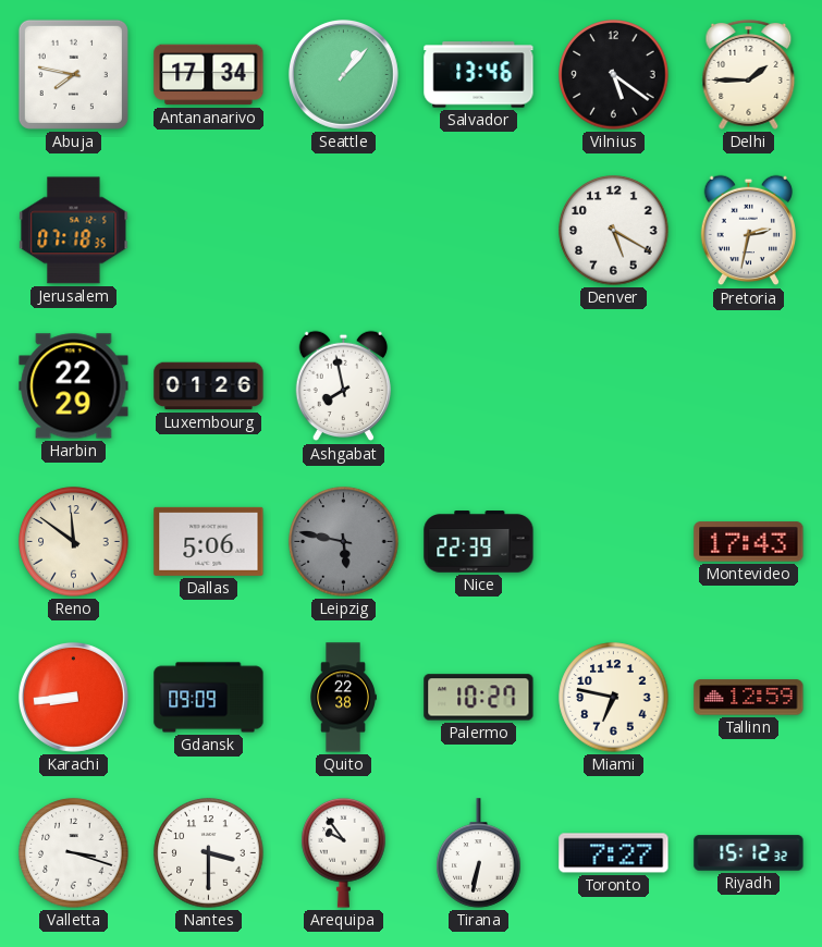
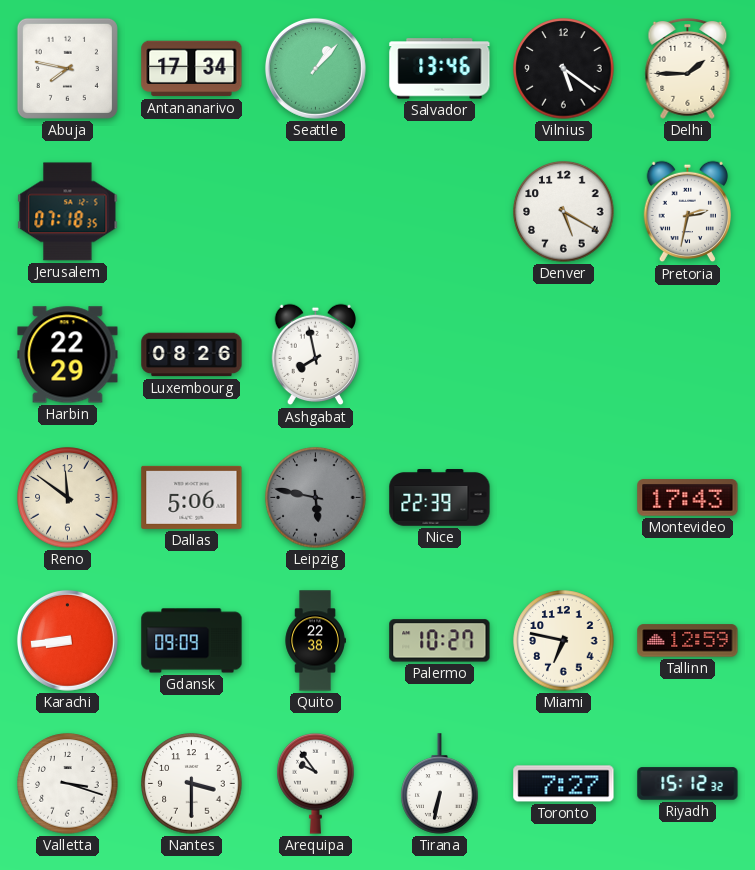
Luxembourg: 01:26 -> 08:26
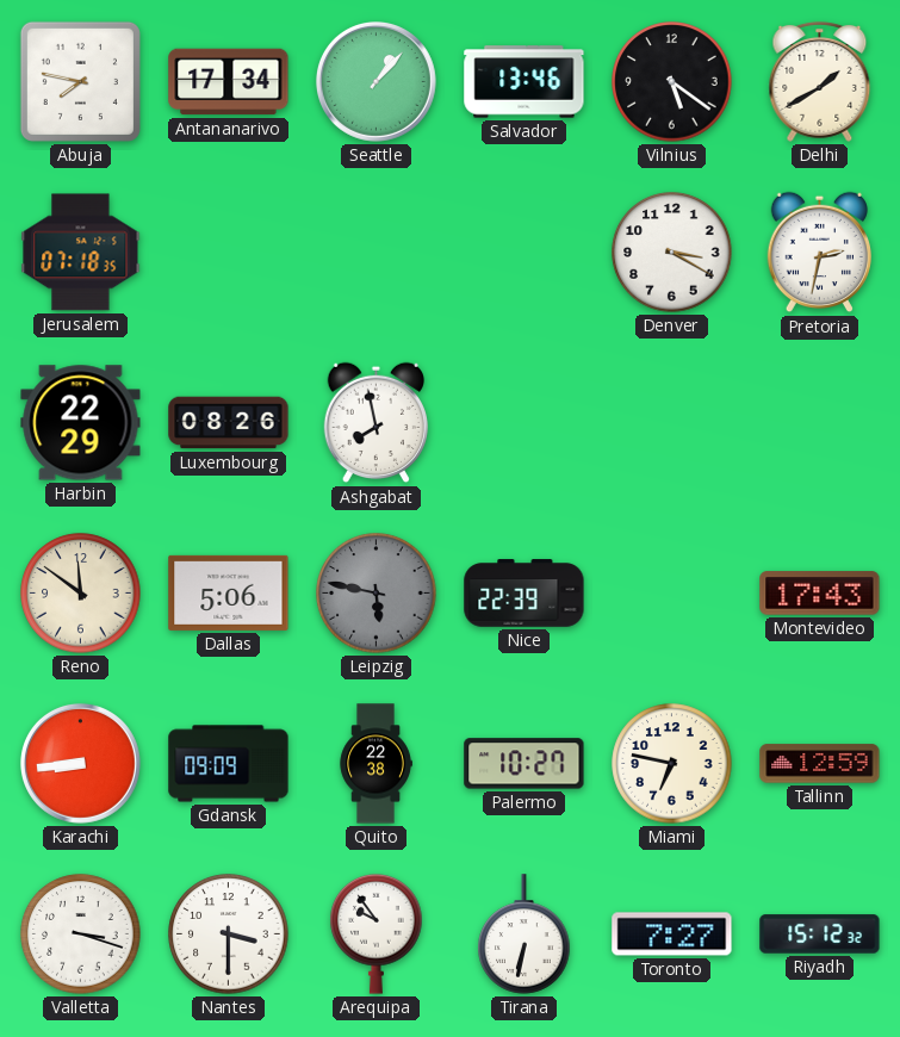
Delhi: 1:45 -> 1:40
Denver: 5:20 -> 3:20
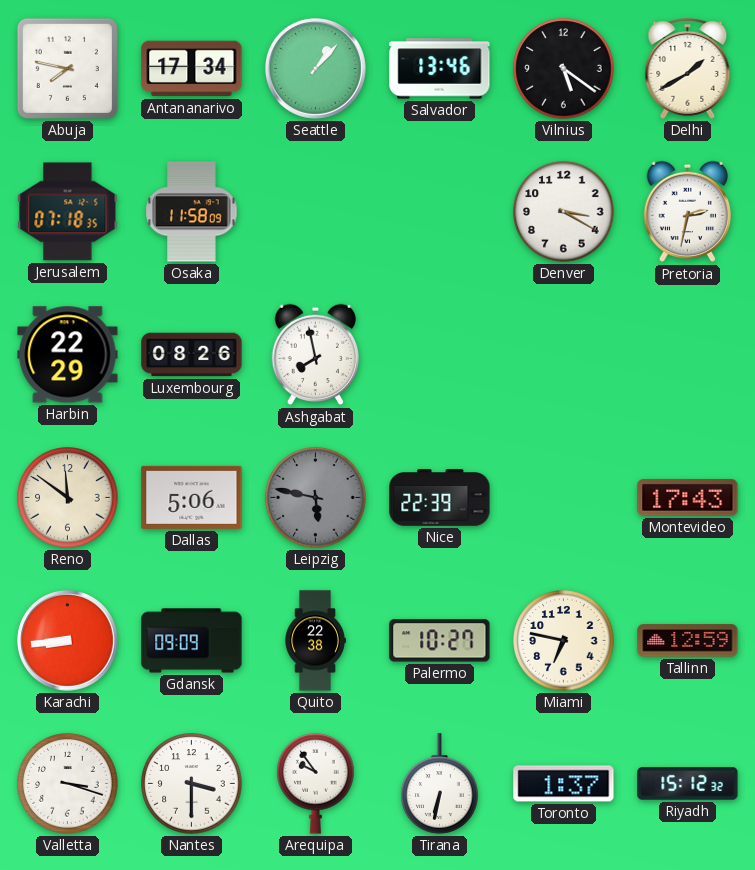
Osaka: none -> 11:58
Toronto: 7:27 -> 1:37
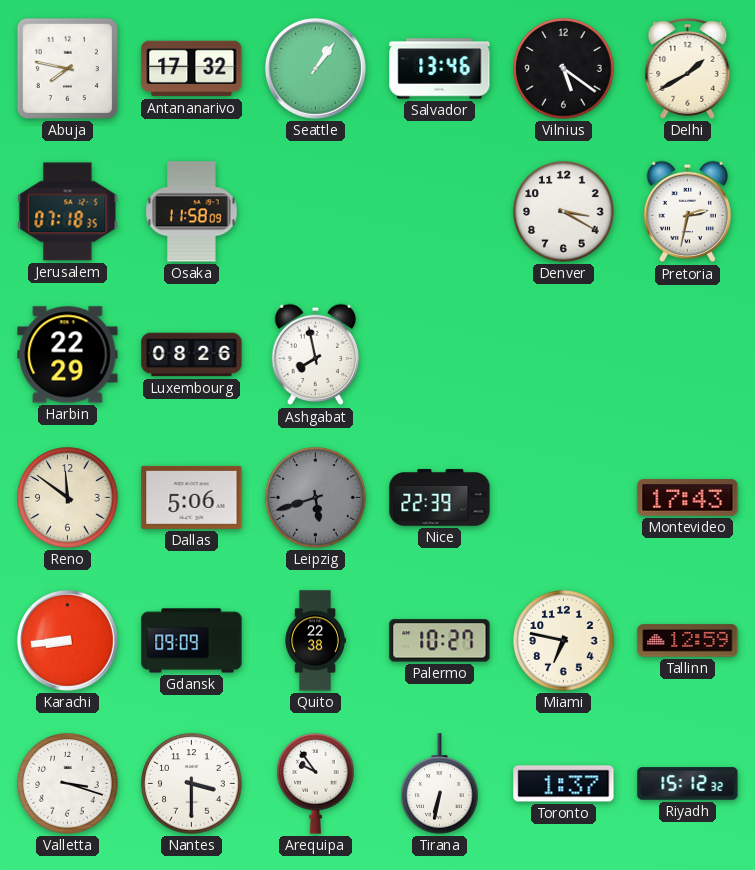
Antananarivo: 17:34 -> 17:32
Seattle: 1:07 -> 1:06
Leipzig: 5:47 -> 5:42
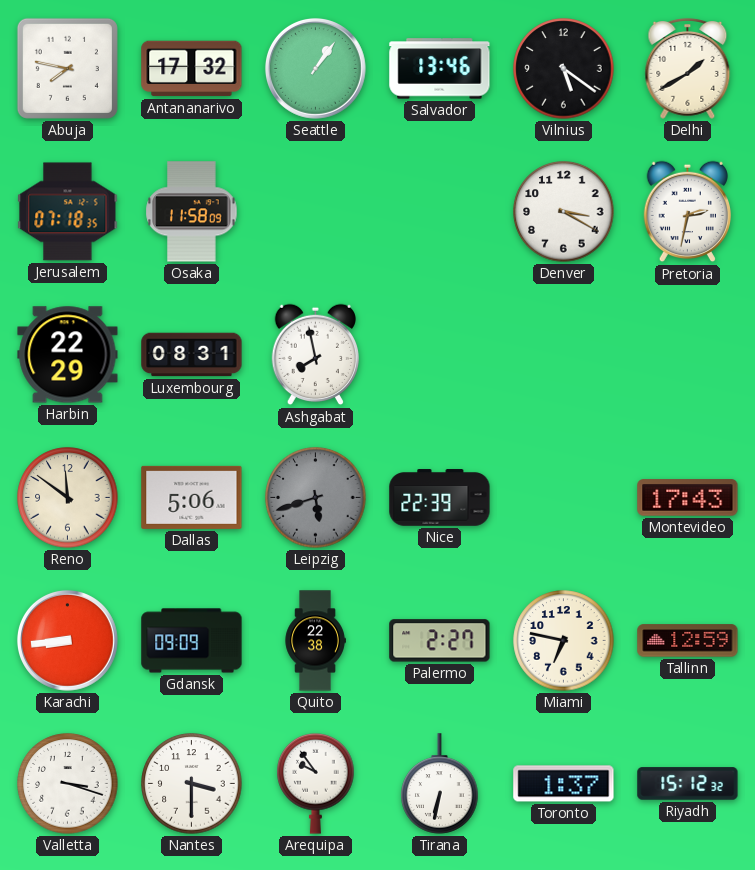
Luxembourg: 08:26 -> 08:31
Palermo: 10:27 -> 2:27
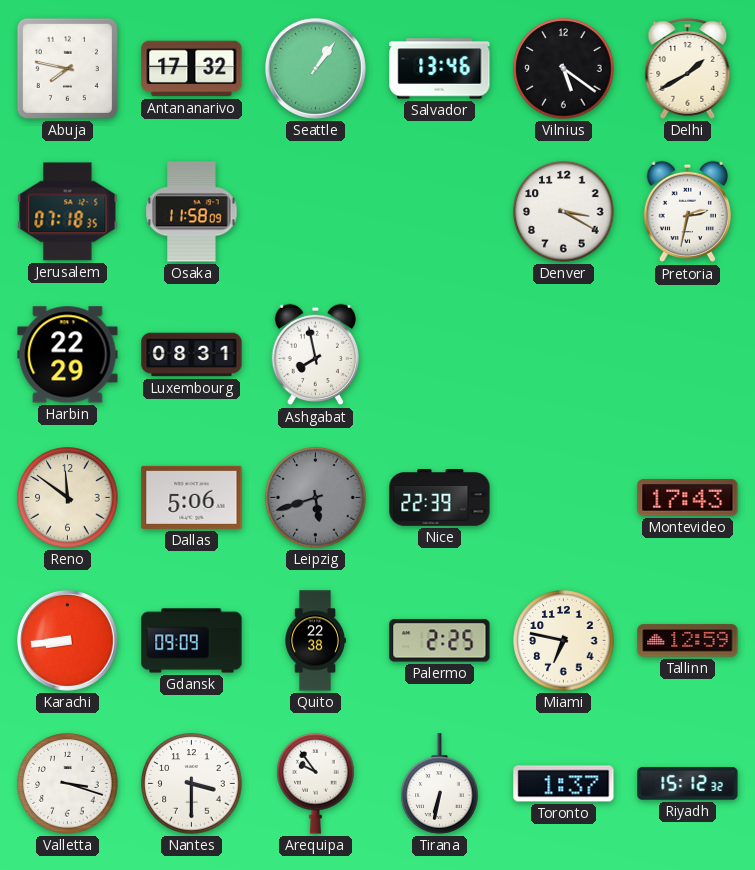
Palermo: 2:27 -> 2:25
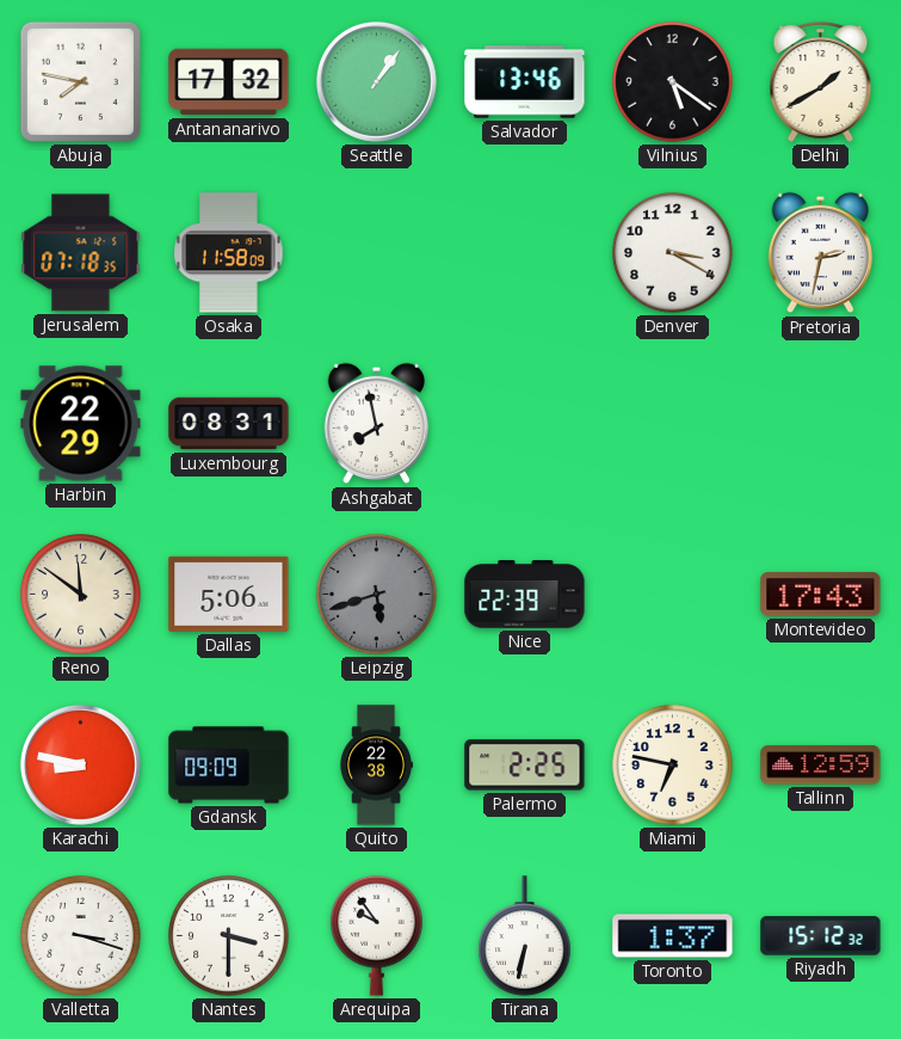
Karachi: 8:44 -> 8:47
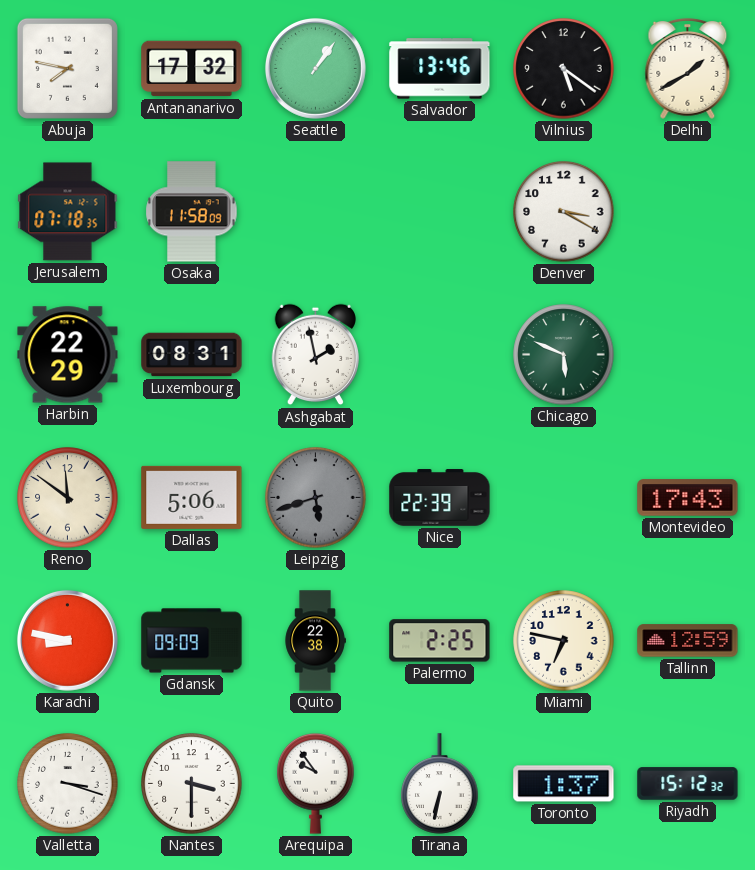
Pretoria: 2:32 -> none
Ashgabat: 7:58 -> 1:58
Chicago: none -> 5:49
